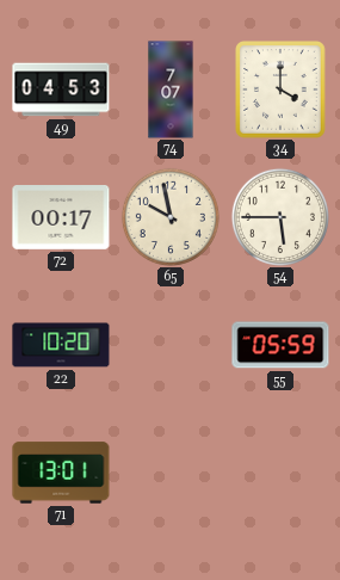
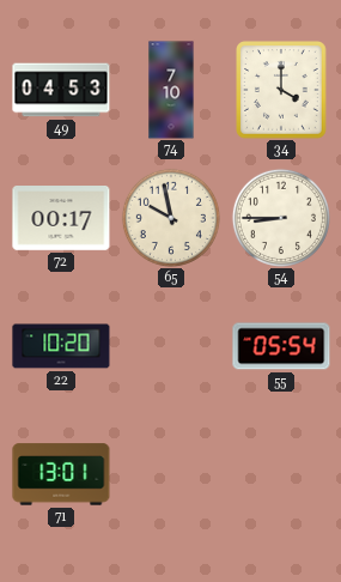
74: 7:07 -> 7:10
54: 5:45 -> 8:45
55: 05:59 -> 05:54
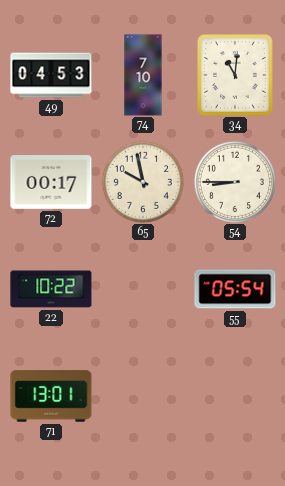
34: 4:00 -> 11:01
22: 10:20 -> 10:22
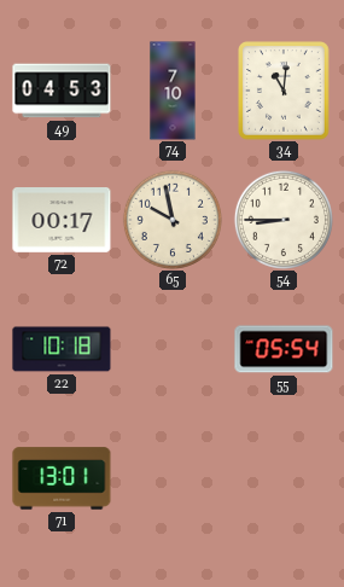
22: 10:22 -> 10:18
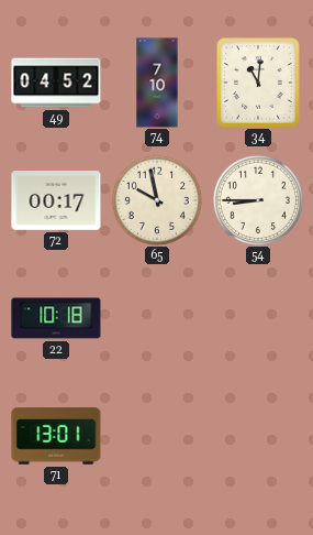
49: 04:53 -> 04:52
55: 05:54 -> none
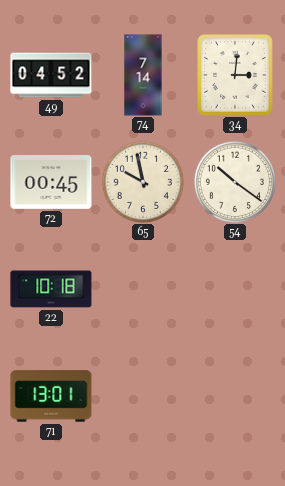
74: 7:10 -> 7:14
34: 11:01 -> 3:01
72: 00:17 -> 00:45
54: 8:45 -> 10:21
